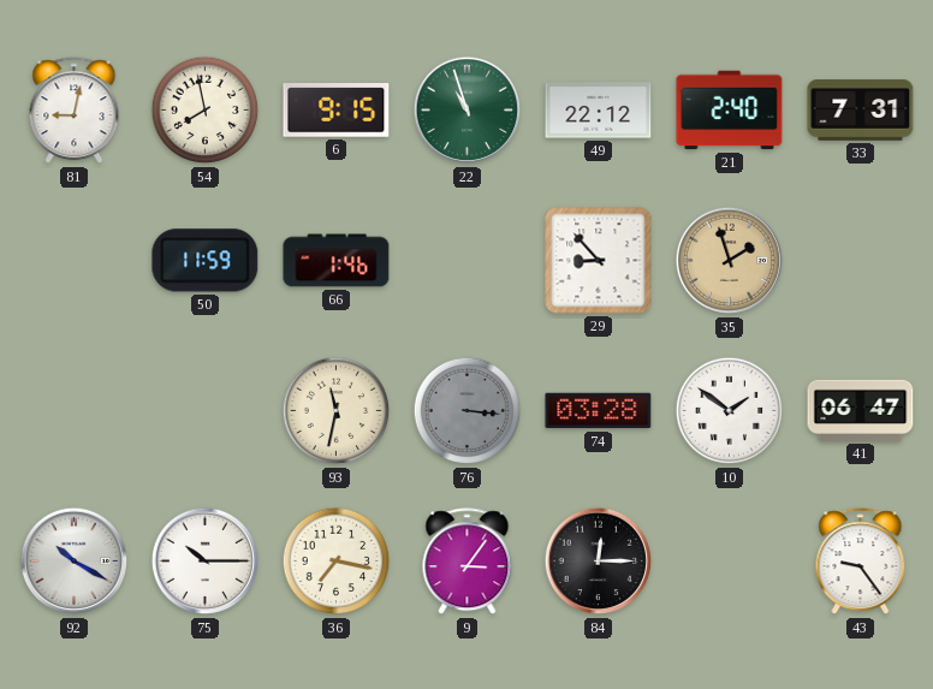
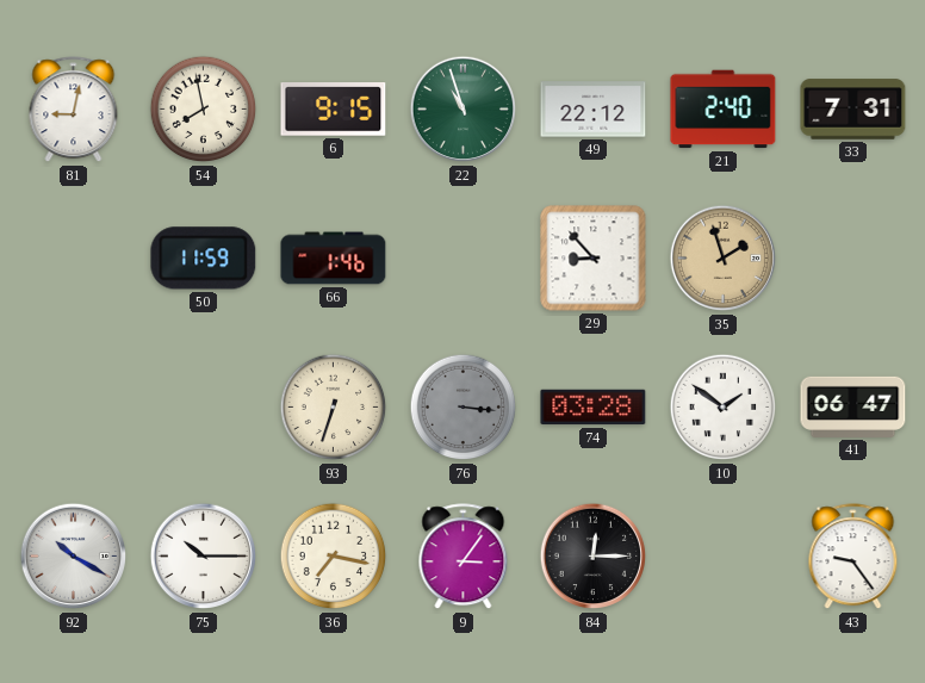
93: 11:32 -> 6:33
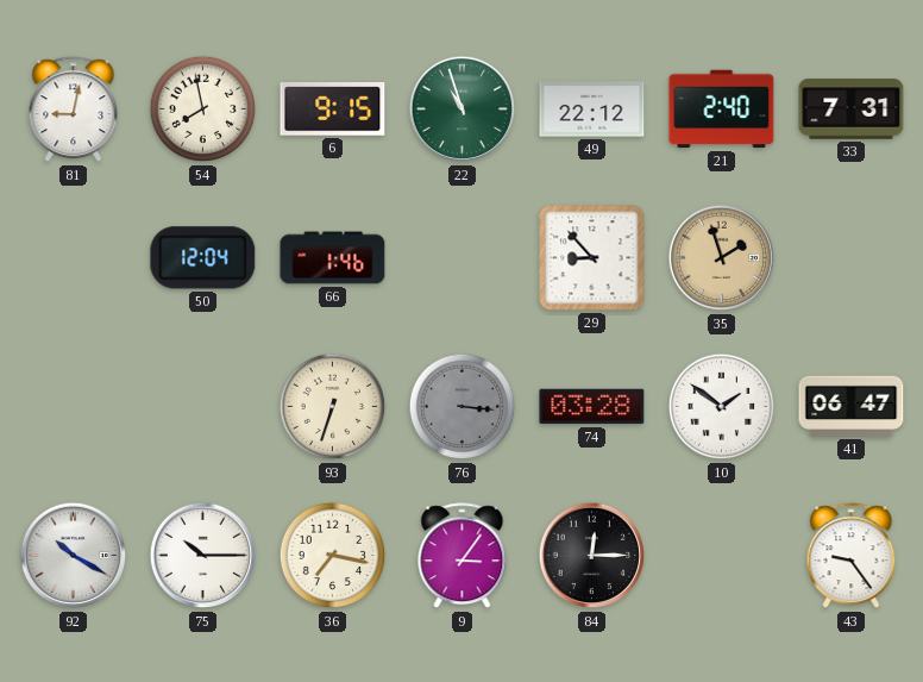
50: 11:59 -> 12:04
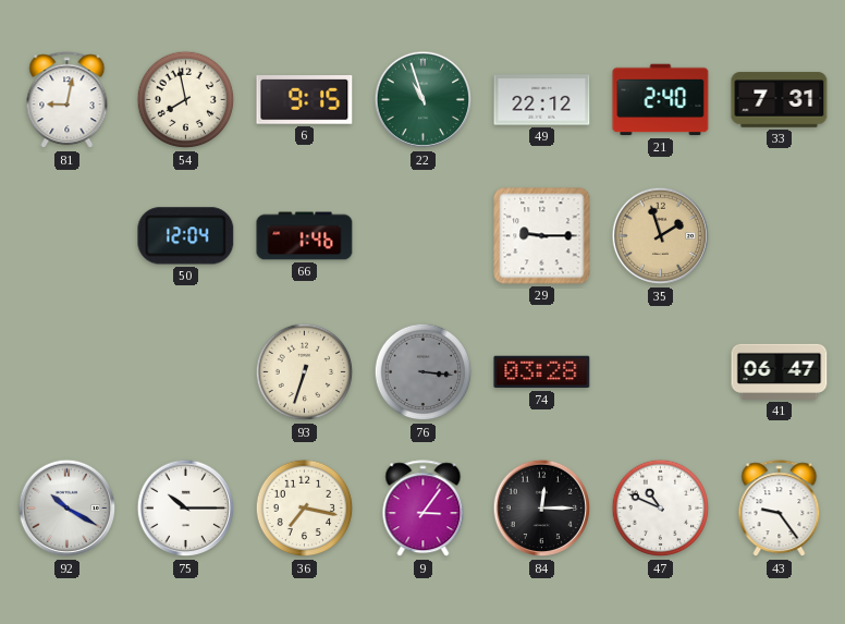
29: 8:53 -> 9:15
10: 1:51 -> none
47: none -> 10:49
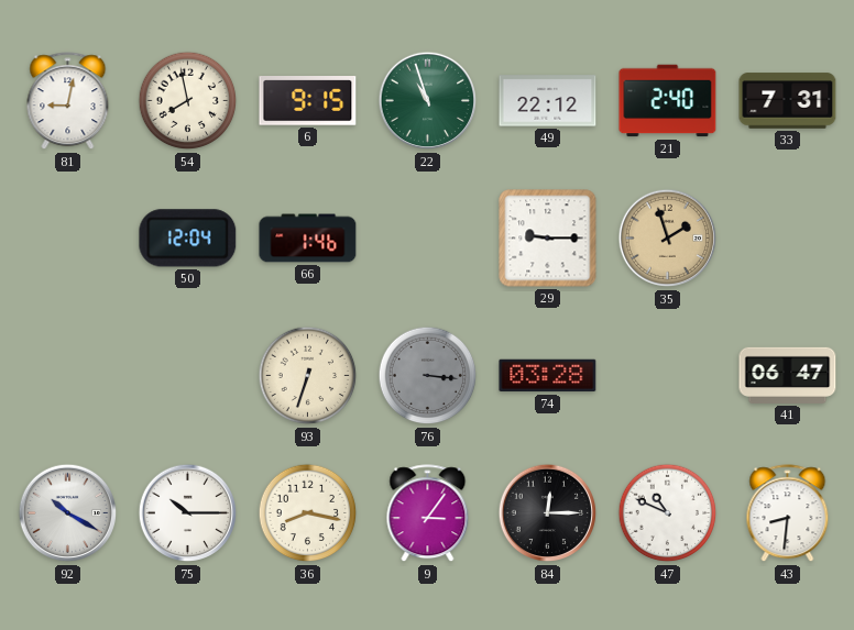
36: 7:17 -> 8:17
43: 9:24 -> 8:31
